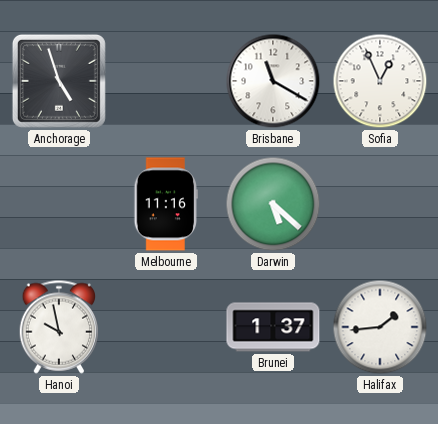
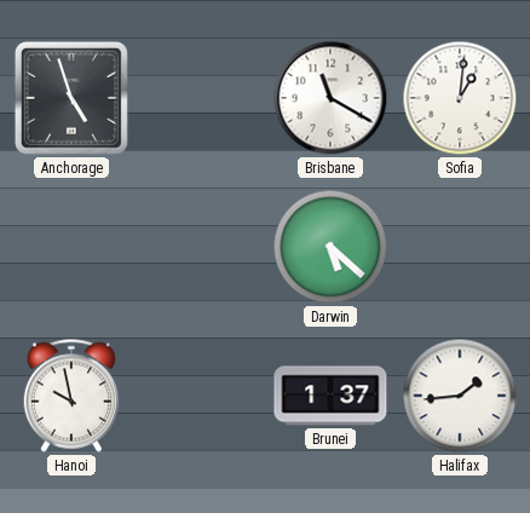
Sofia: 12:56 -> 1:01
Melbourne: 11:16 -> none
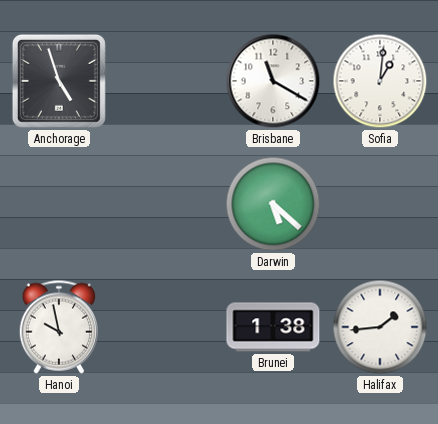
Brunei: 1:37 -> 1:38
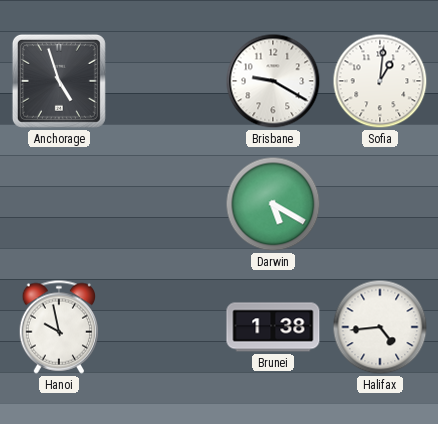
Brisbane: 11:20 -> 9:20
Darwin: 5:22 -> 5:20
Halifax: 1:44 -> 4:44
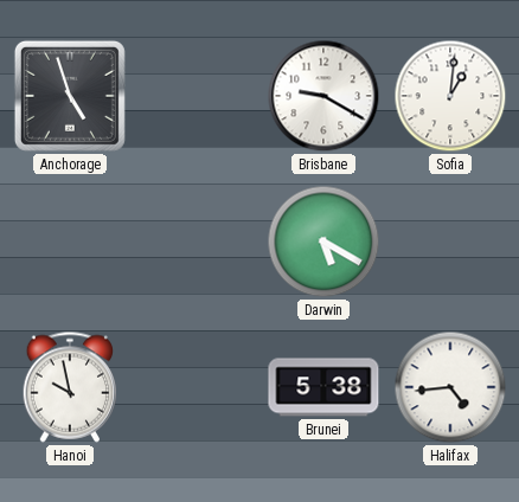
Brunei: 1:38 -> 5:38
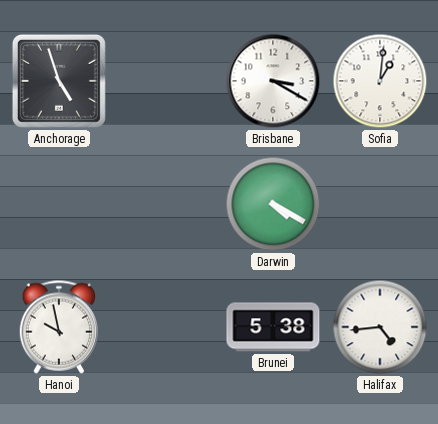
Brisbane: 9:20 -> 3:20
Darwin: 5:20 -> 4:20
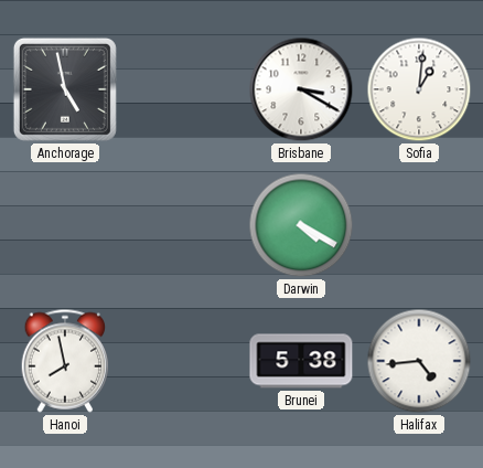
Anchorage: 4:57 -> 4:58
Hanoi: 9:58 -> 7:58
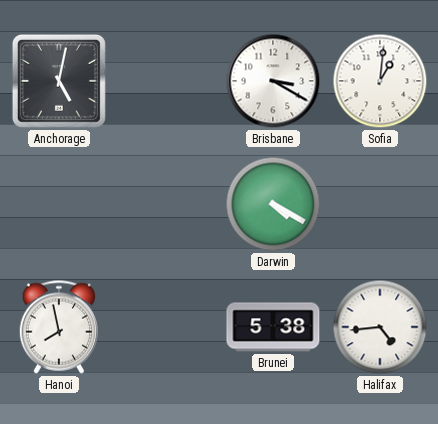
Anchorage: 4:58 -> 5:02
